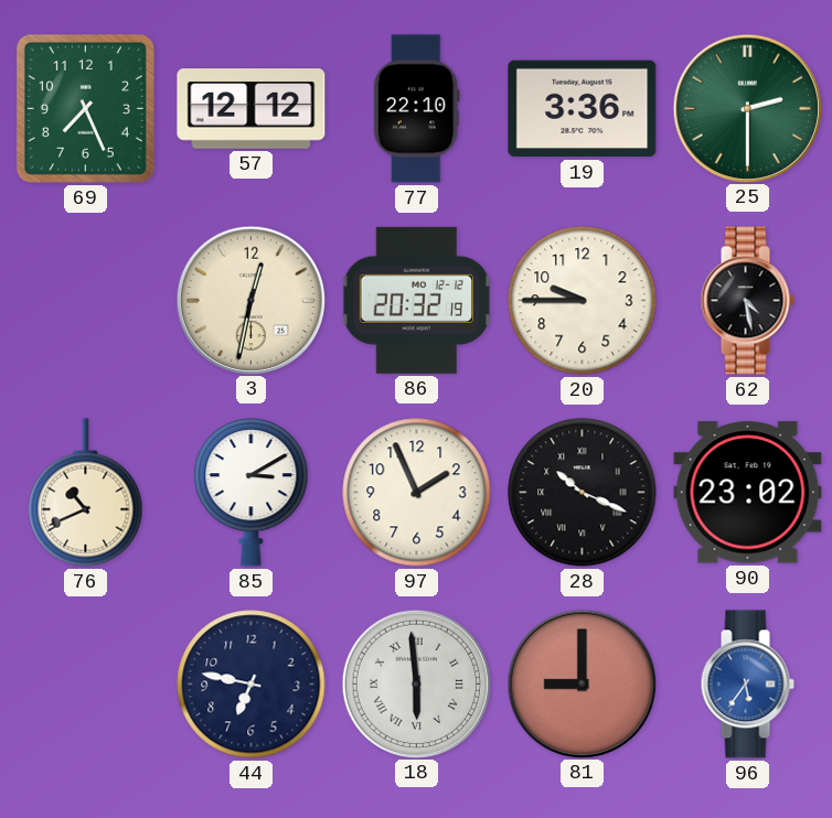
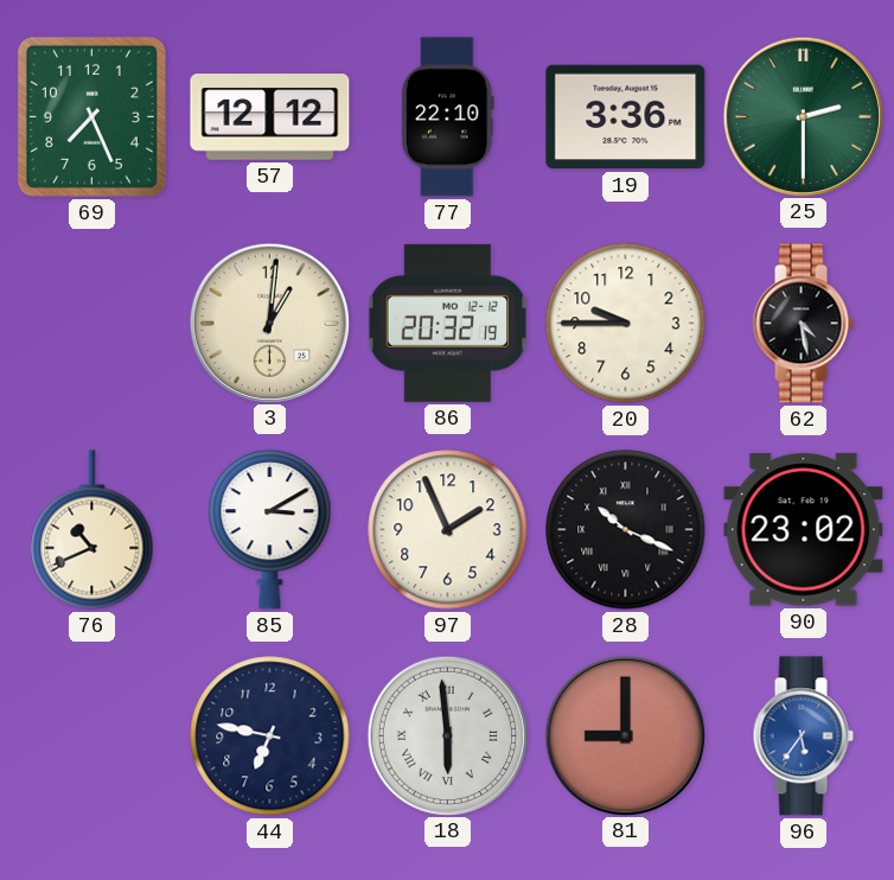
3: 12:32 -> 1:01
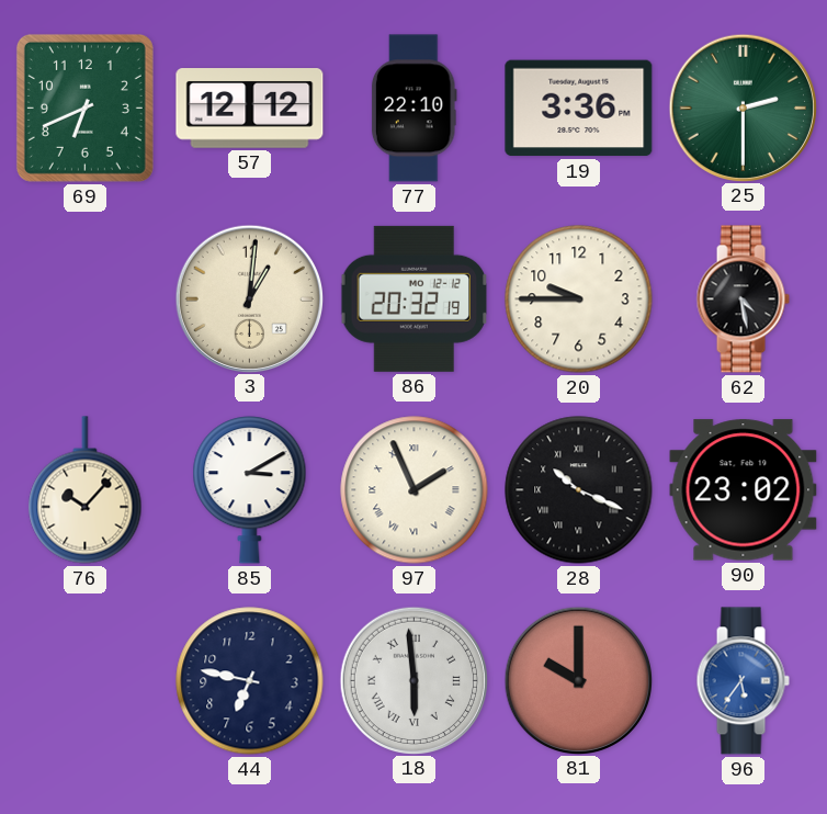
69: 7:26 -> 6:41
76: 10:41 -> 10:07
97 numerals: Arabic -> Roman
81: 9:00 -> 10:00
